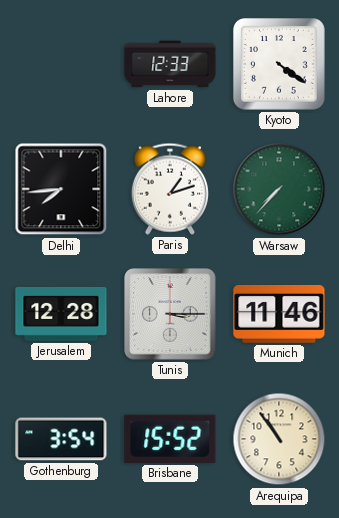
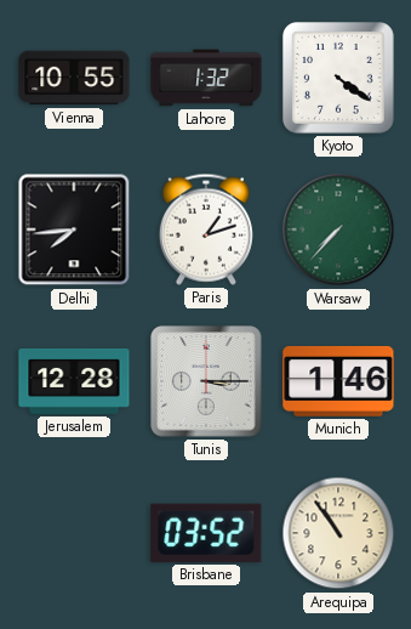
Vienna: none -> 10:55
Lahore: 12:33 -> 1:32
Munich: 11:46 -> 1:46
Gothenburg: 3:54 -> none
Brisbane: 15:52 -> 03:52
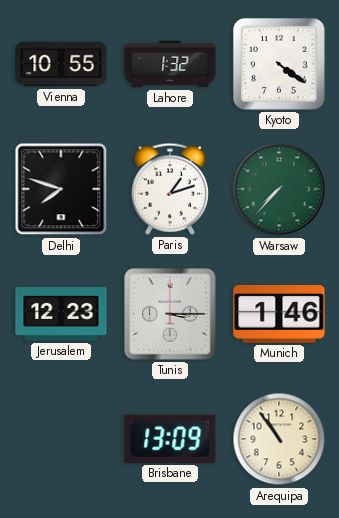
Delhi: 7:44 -> 7:48
Jerusalem: 12:28 -> 12:23
Brisbane: 03:52 -> 13:09
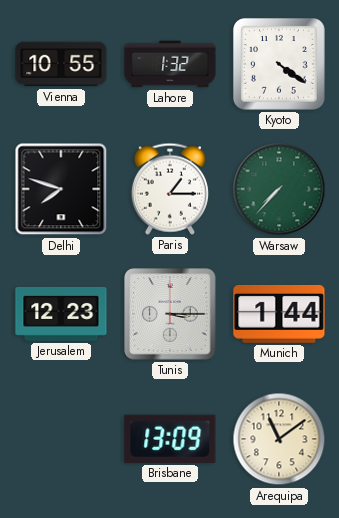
Paris: 1:12 -> 1:15
Munich: 1:46 -> 1:44
Arequipa: 10:54 -> 11:09
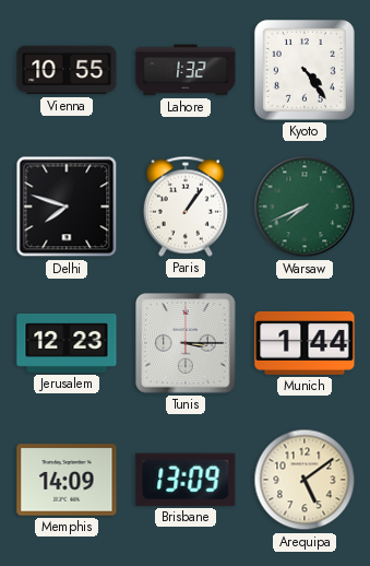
Kyoto: 4:21 -> 4:24
Paris: 1:15 -> 1:06
Warsaw: 7:37 -> 7:41
Memphis: none -> 14:09
Arequipa: 11:09 -> 5:09
